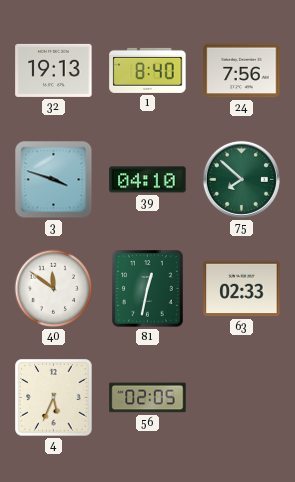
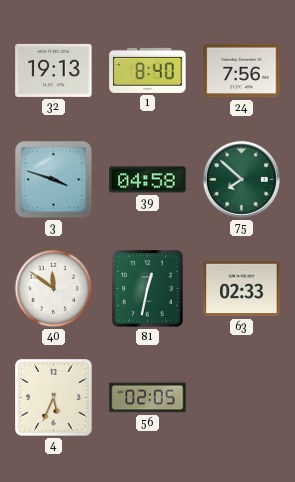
39: 04:10 -> 04:58
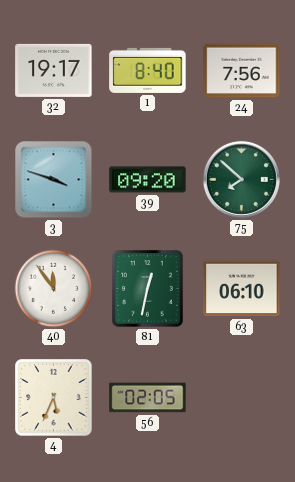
32: 19:13 -> 19:17
39: 04:58 -> 09:20
40: 11:51 -> 11:54
63: 02:33 -> 06:10
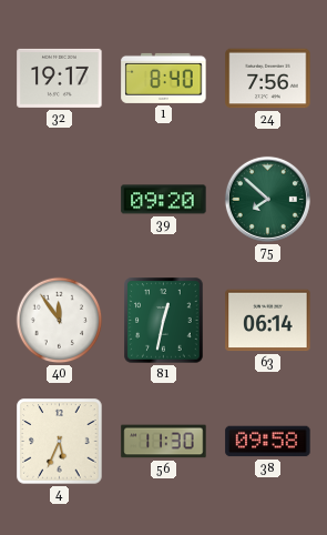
3: 3:48 -> none
63: 06:10 -> 06:14
56: 02:05 -> 11:30
38: none -> 09:58
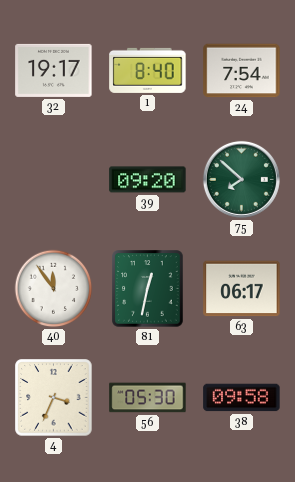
24: 7:56 -> 7:54
63: 06:14 -> 06:17
4: 5:34 -> 3:34
56: 11:30 -> 05:30
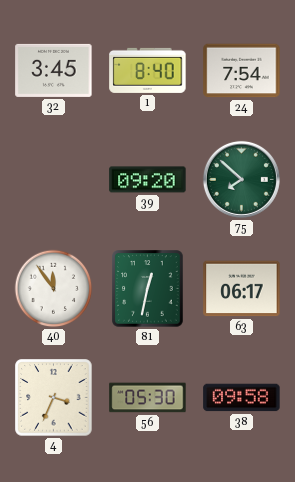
32: 19:17 -> 3:45
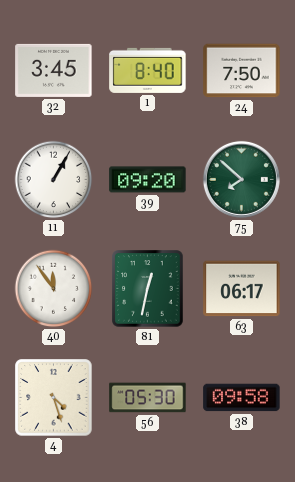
24: 7:54 -> 7:50
11: none -> 1:05
4: 3:34 -> 4:27
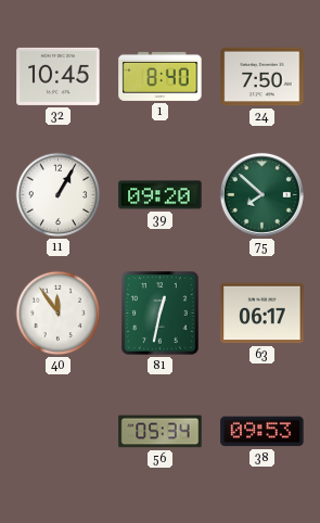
32: 3:45 -> 10:45
4: 4:27 -> none
56: 05:30 -> 05:34
38: 09:58 -> 09:53
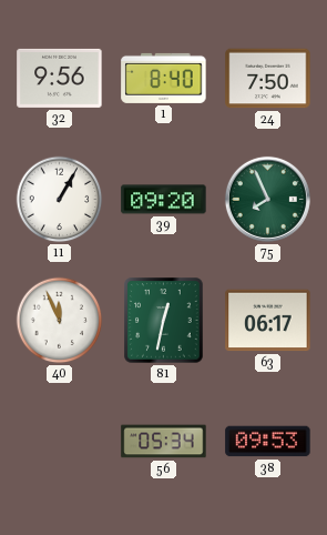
32: 10:45 -> 9:56
75: 7:52 -> 7:56
40: 11:54 -> 11:56
